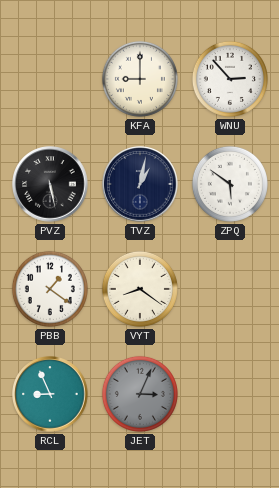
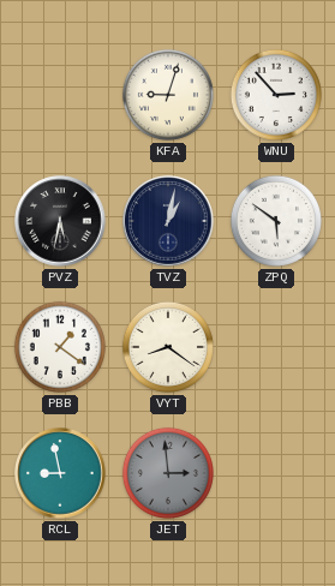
KFA: 9:00 -> 9:03
PVZ: 5:28 -> 5:32
RCL: 8:56 -> 8:58
JET: 3:04 -> 2:59
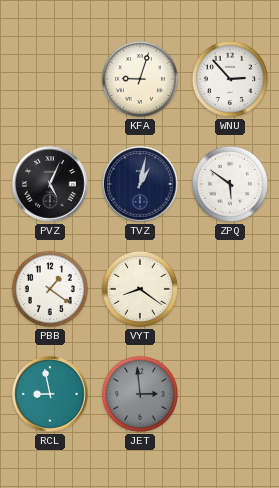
PVZ: 5:32 -> 5:04
